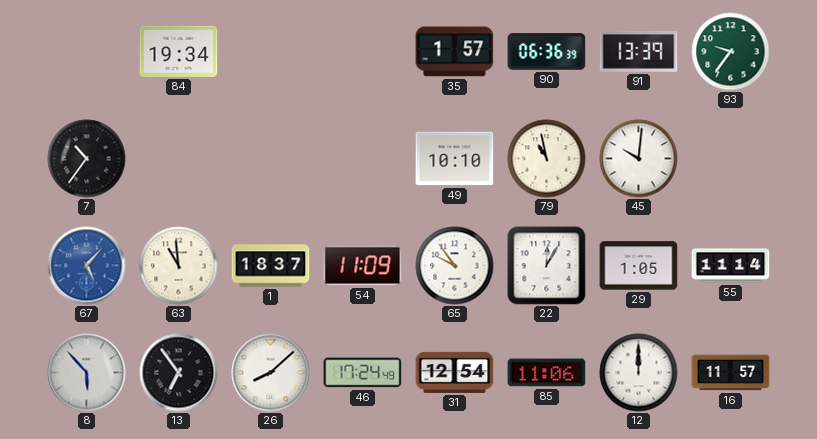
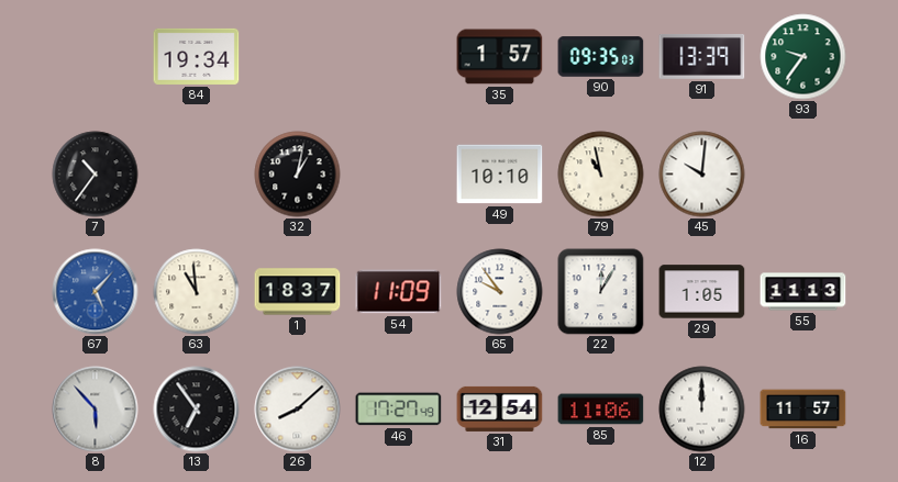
90: 06:36 -> 09:35
32: none -> 1:02
55: 11:14 -> 11:13
46: 17:24 -> 17:27
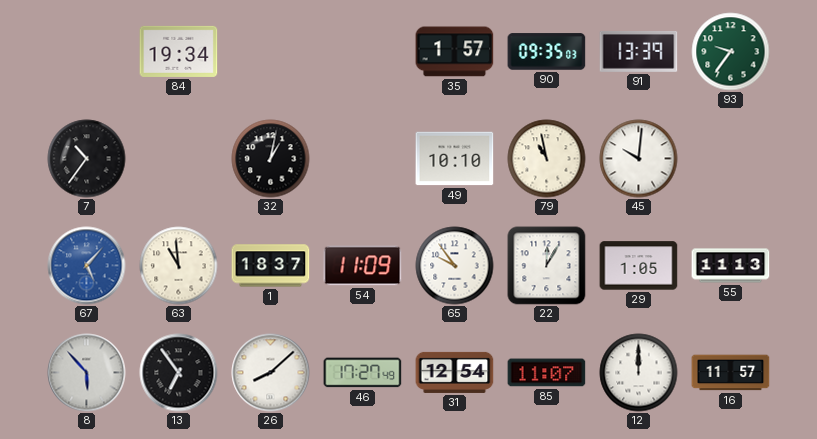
85: 11:06 -> 11:07
